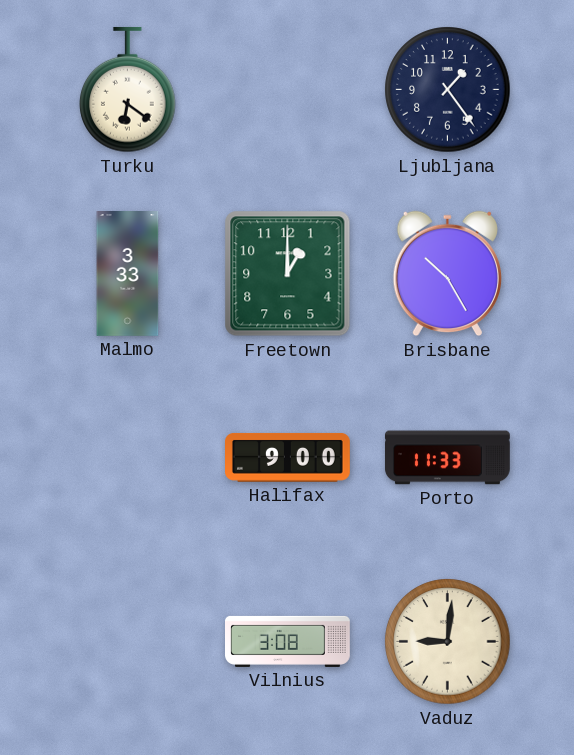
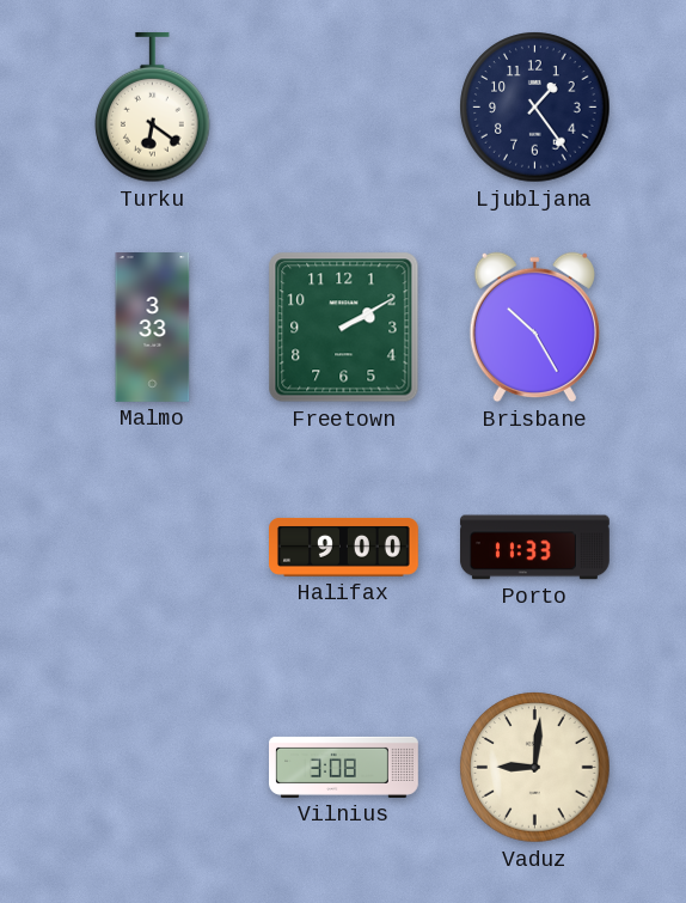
Freetown: 1:00 -> 2:10
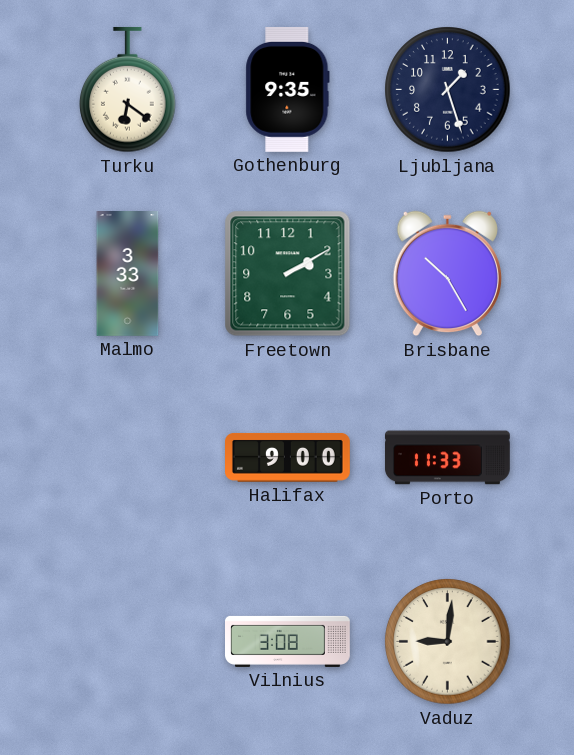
Gothenburg: none -> 9:35
Ljubljana: 1:24 -> 1:27
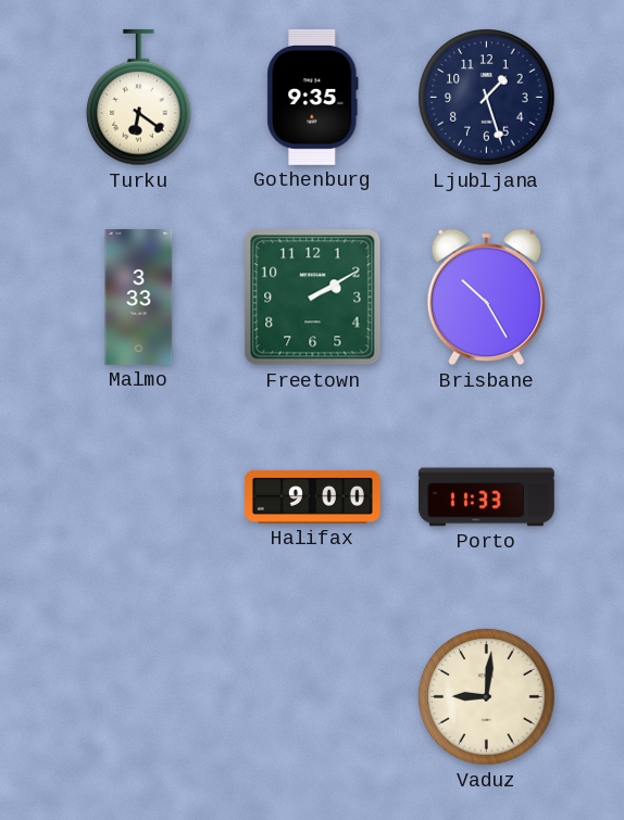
Vilnius: 3:08 -> none
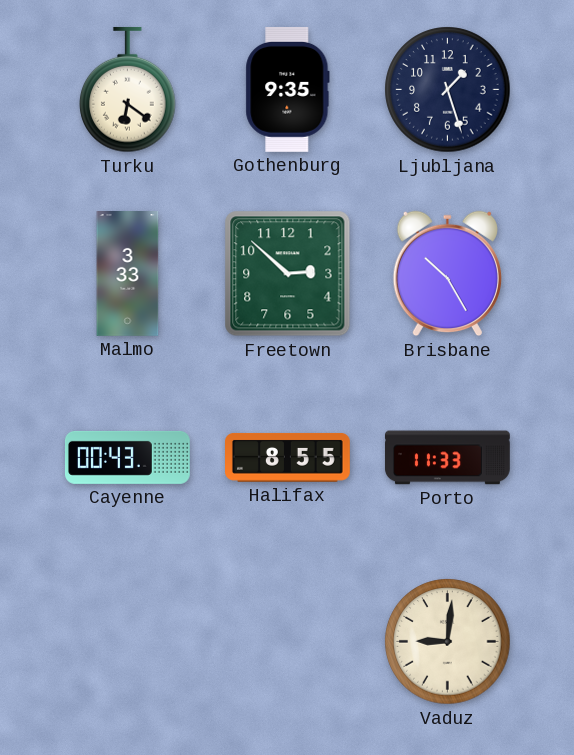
Freetown: 2:10 -> 2:52
Cayenne: none -> 00:43
Halifax: 9:00 -> 8:55
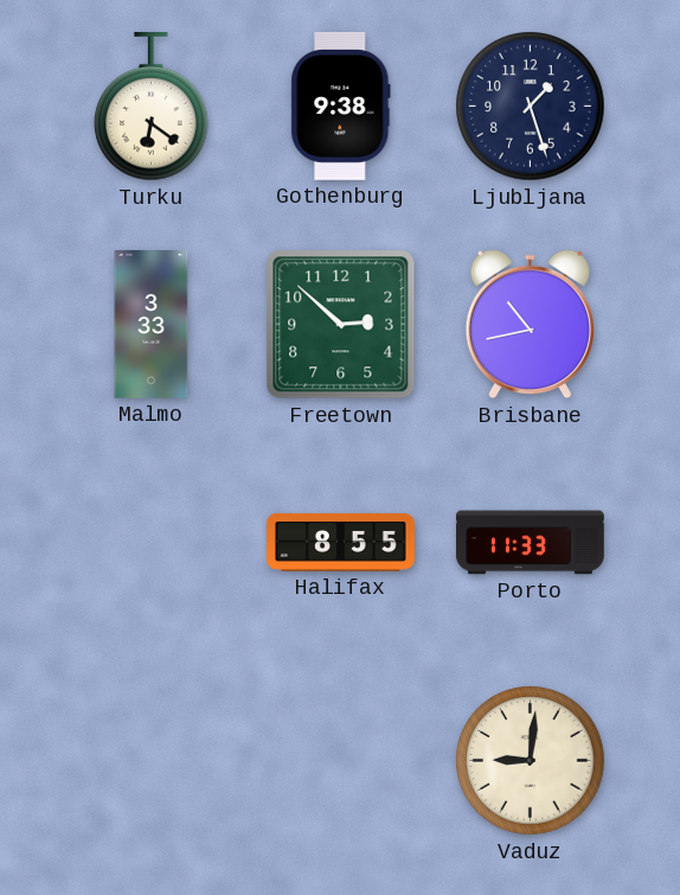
Gothenburg: 9:35 -> 9:38
Brisbane: 10:25 -> 10:43
Cayenne: 00:43 -> none
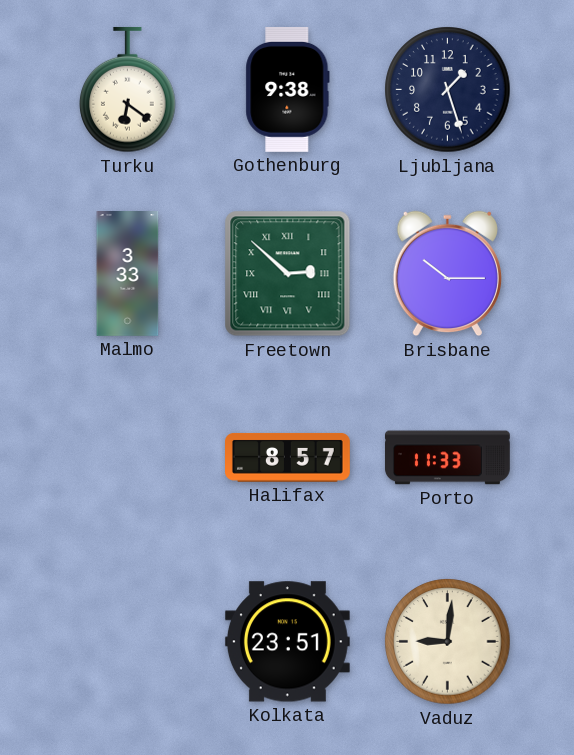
Freetown numerals: Arabic -> Roman
Brisbane: 10:43 -> 10:15
Halifax: 8:55 -> 8:57
Kolkata: none -> 23:51
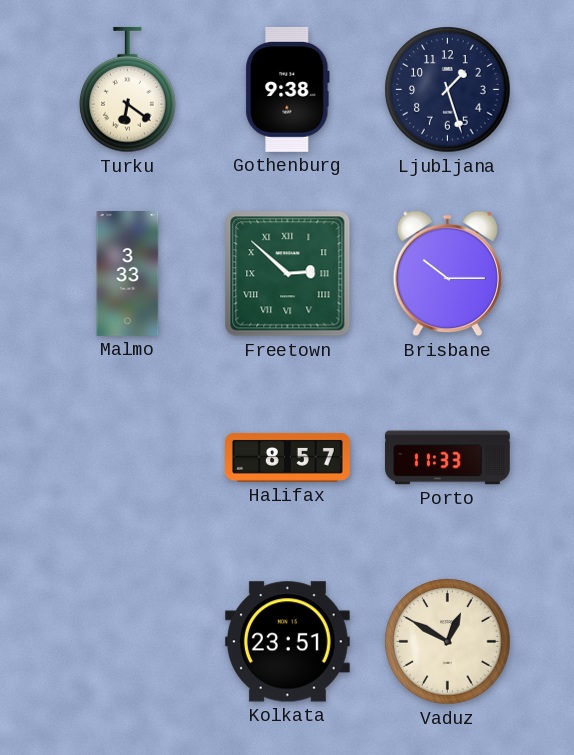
Vaduz: 9:01 -> 12:50
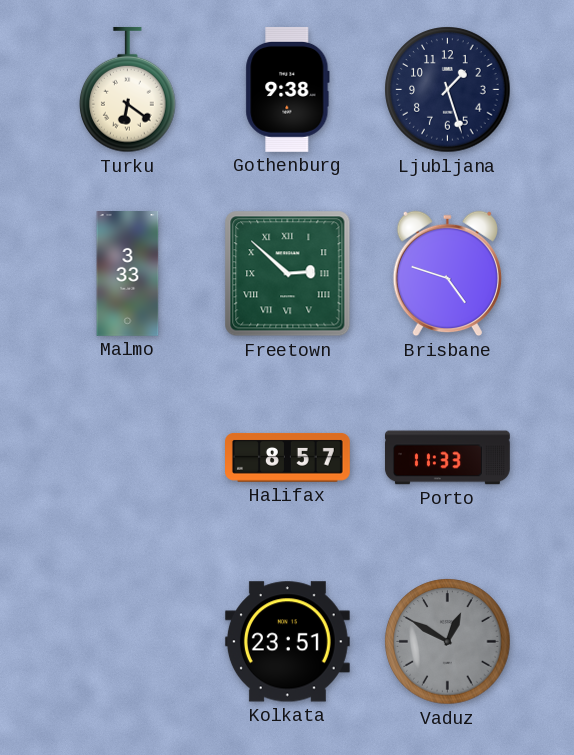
Brisbane: 10:15 -> 4:48
Vaduz dial: cream -> grey
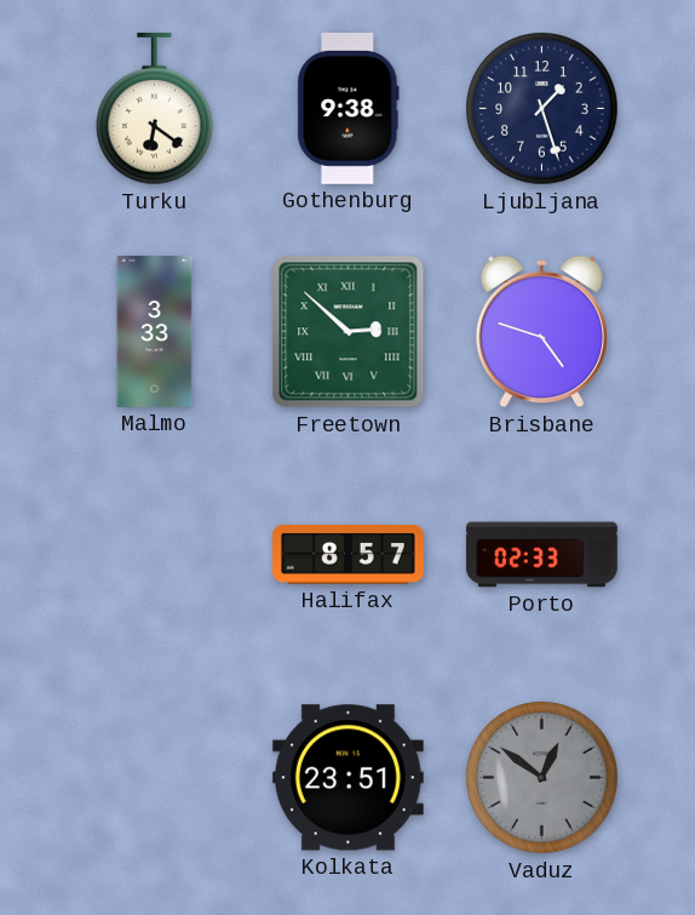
Porto: 11:33 -> 02:33
Vaduz: 12:50 -> 12:51
